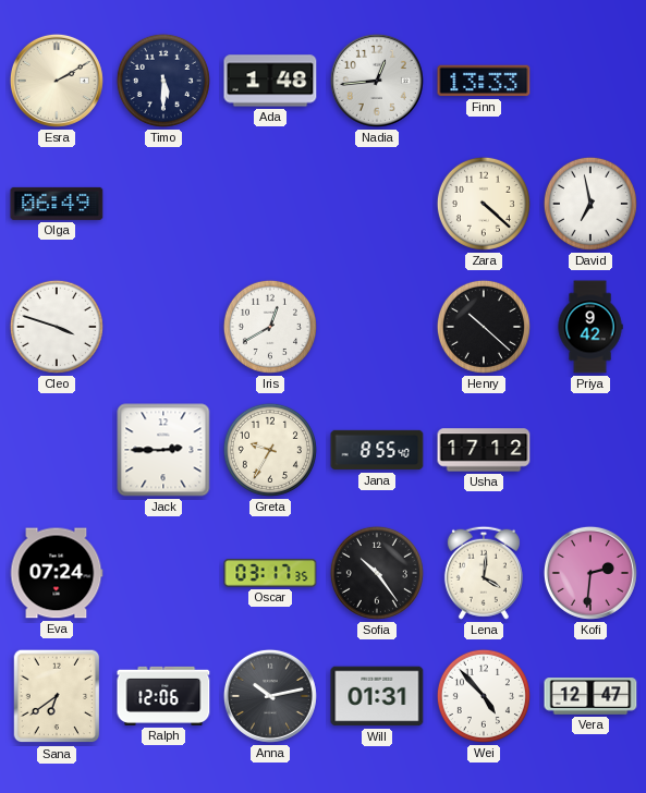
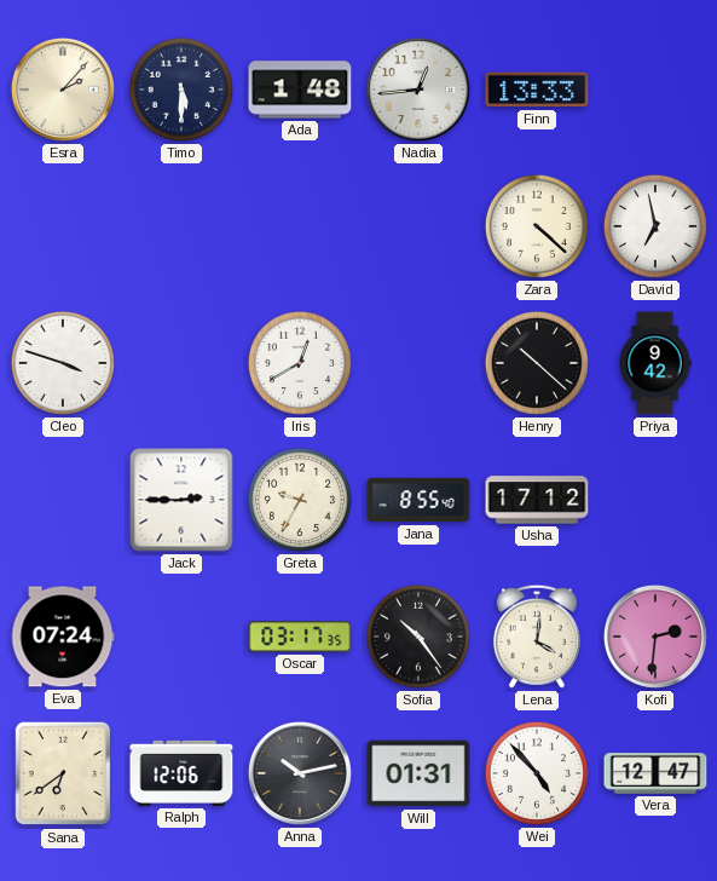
Esra: 2:10 -> 2:07
Olga: 06:49 -> none
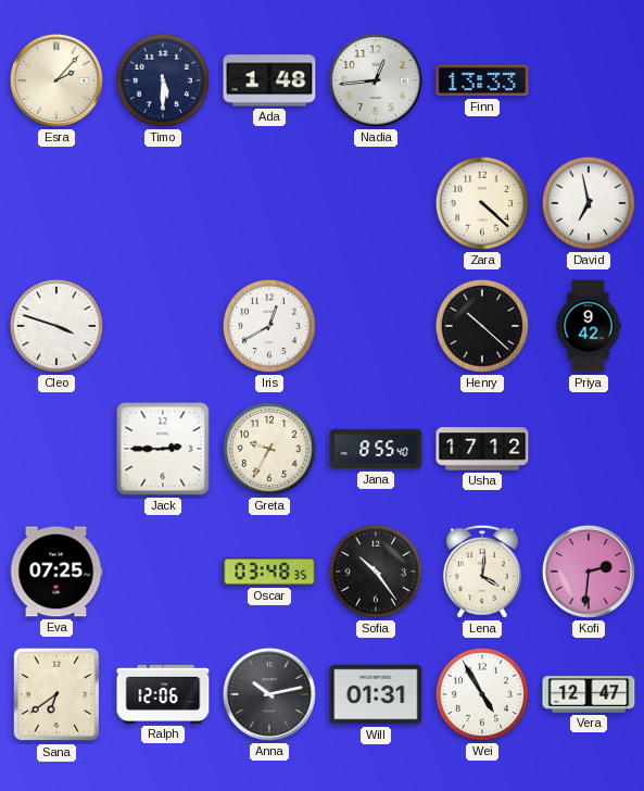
Eva: 07:24 -> 07:25
Oscar: 03:17 -> 03:48
Wei: 4:53 -> 4:55
